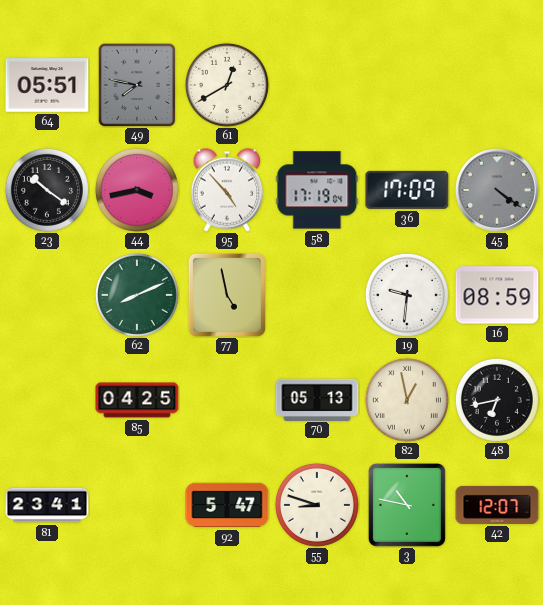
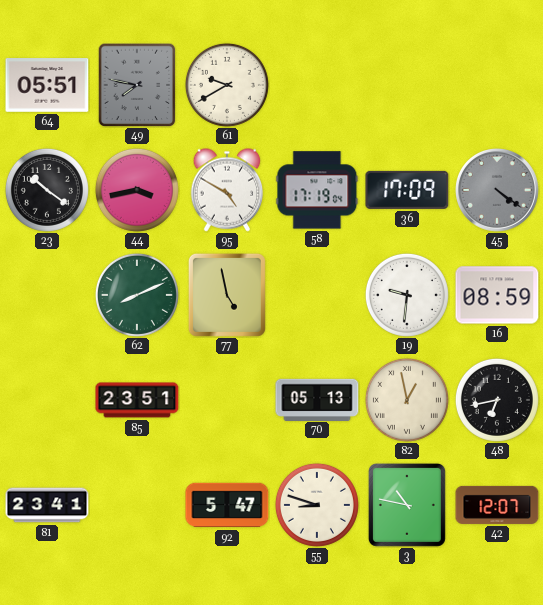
61: 12:40 -> 9:40
95: 4:53 -> 4:50
85: 04:25 -> 23:51
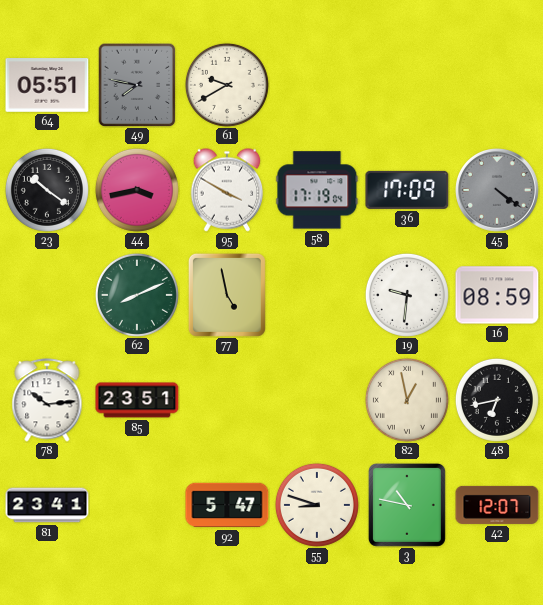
95: 4:50 -> 3:50
78: none -> 10:14
70: 05:13 -> none
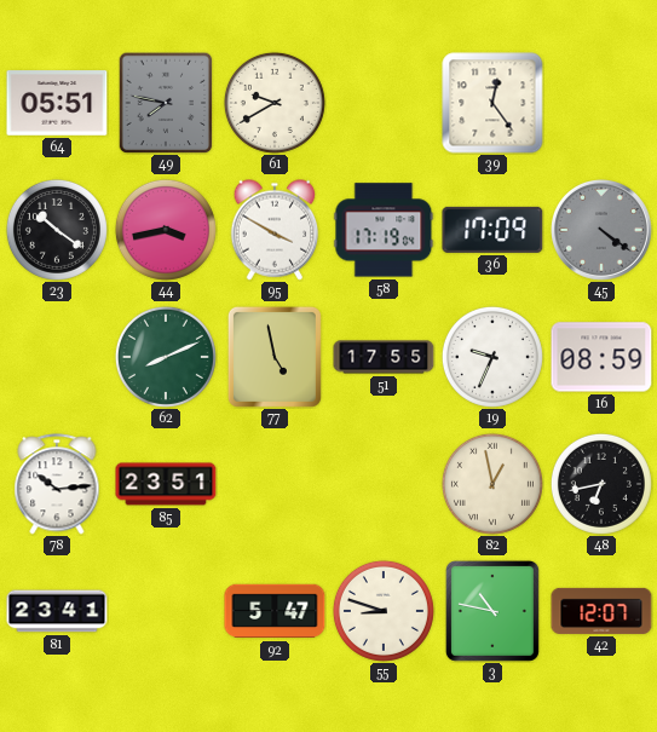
39: none -> 12:24
51: none -> 17:55
19: 9:31 -> 9:34
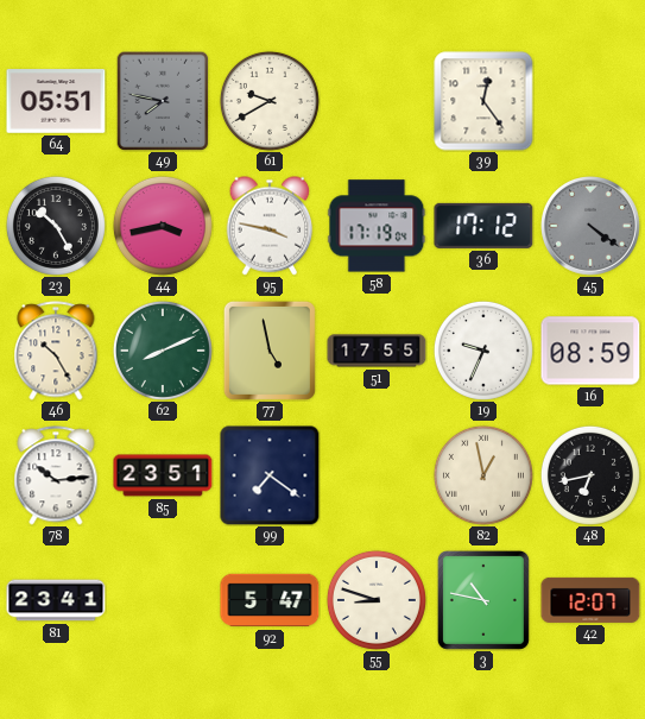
23: 10:21 -> 10:25
95: 3:50 -> 3:47
36: 17:09 -> 17:12
46: none -> 10:25
99: none -> 7:21
